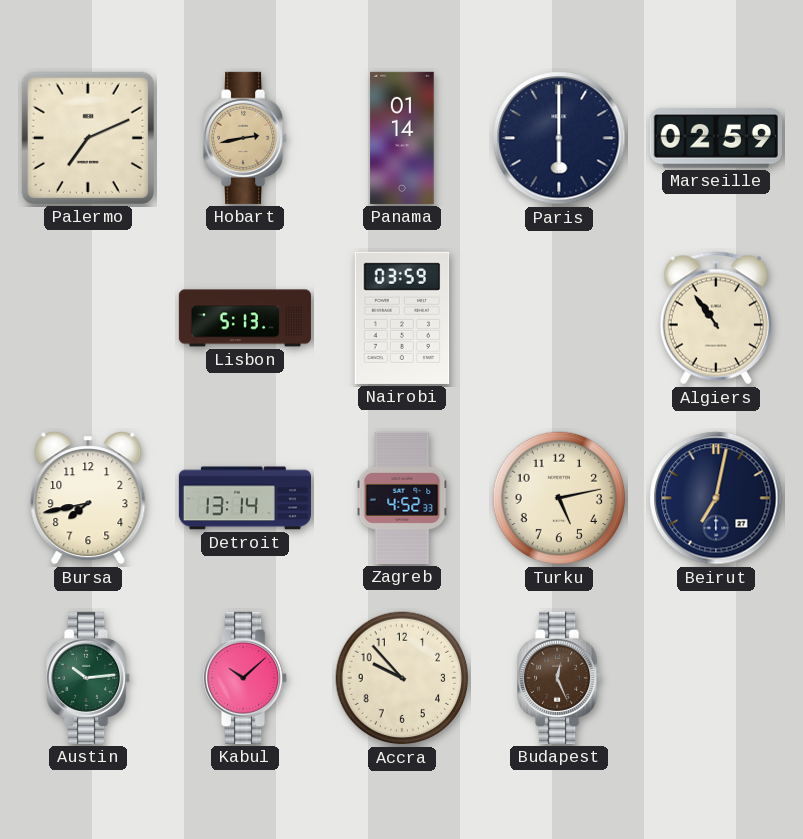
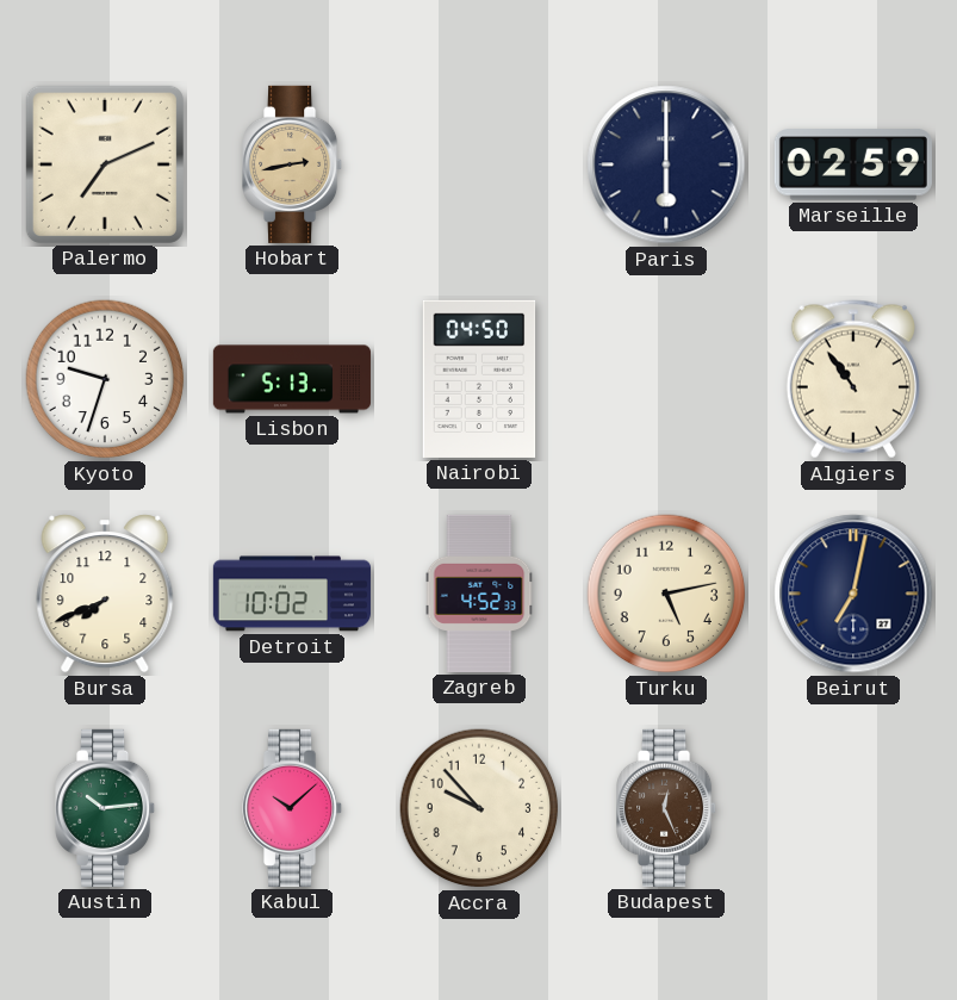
Panama: 01:14 -> none
Kyoto: none -> 9:33
Nairobi: 03:59 -> 04:50
Bursa: 7:43 -> 7:41
Detroit: 13:14 -> 10:02
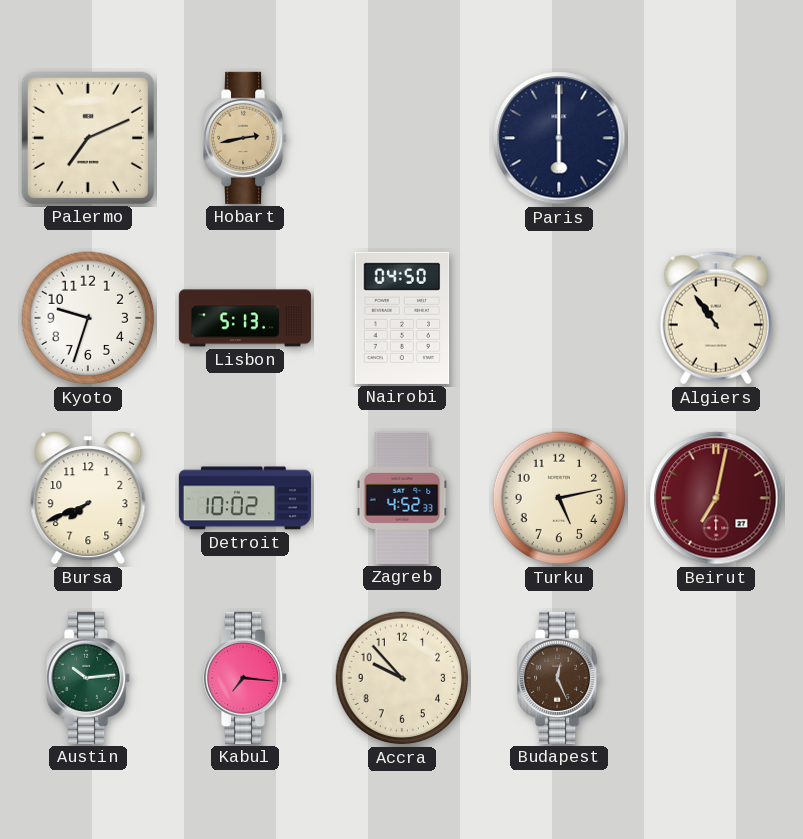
Marseille: 02:59 -> none
Beirut dial: navy -> burgundy
Kabul: 10:08 -> 7:16
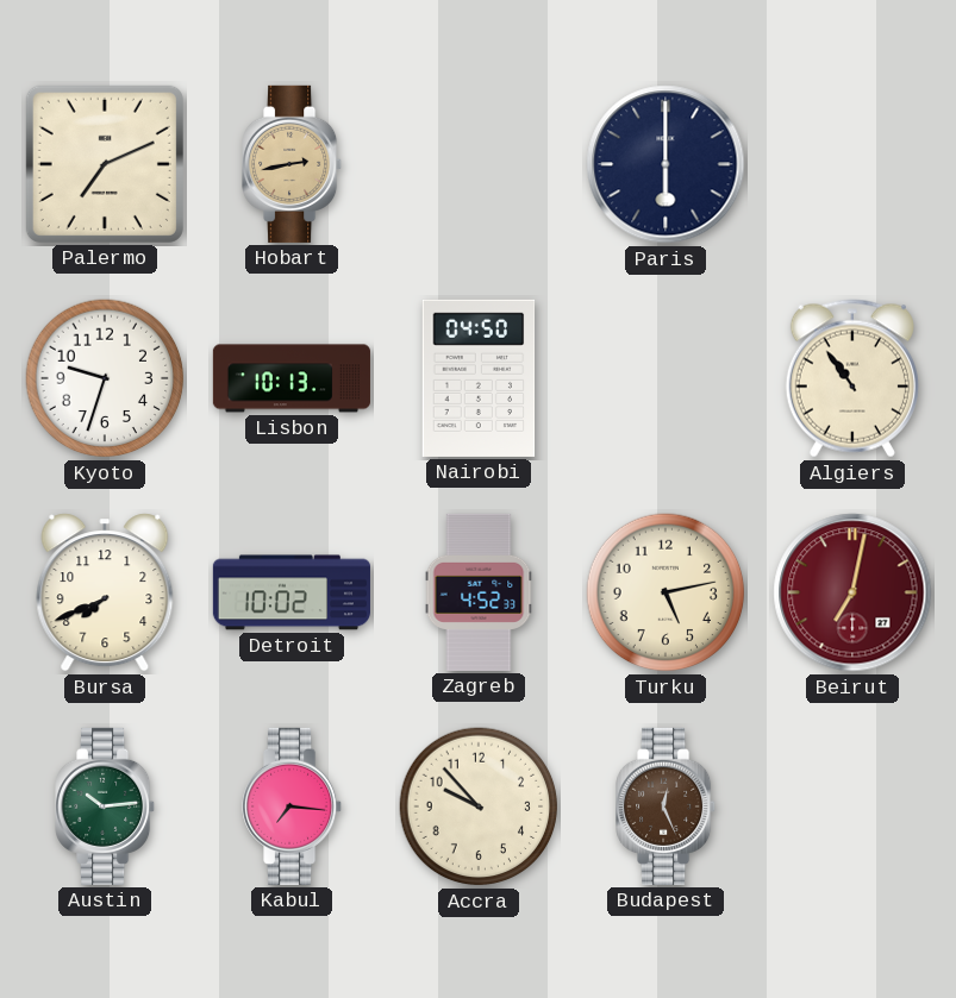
Lisbon: 5:13 -> 10:13
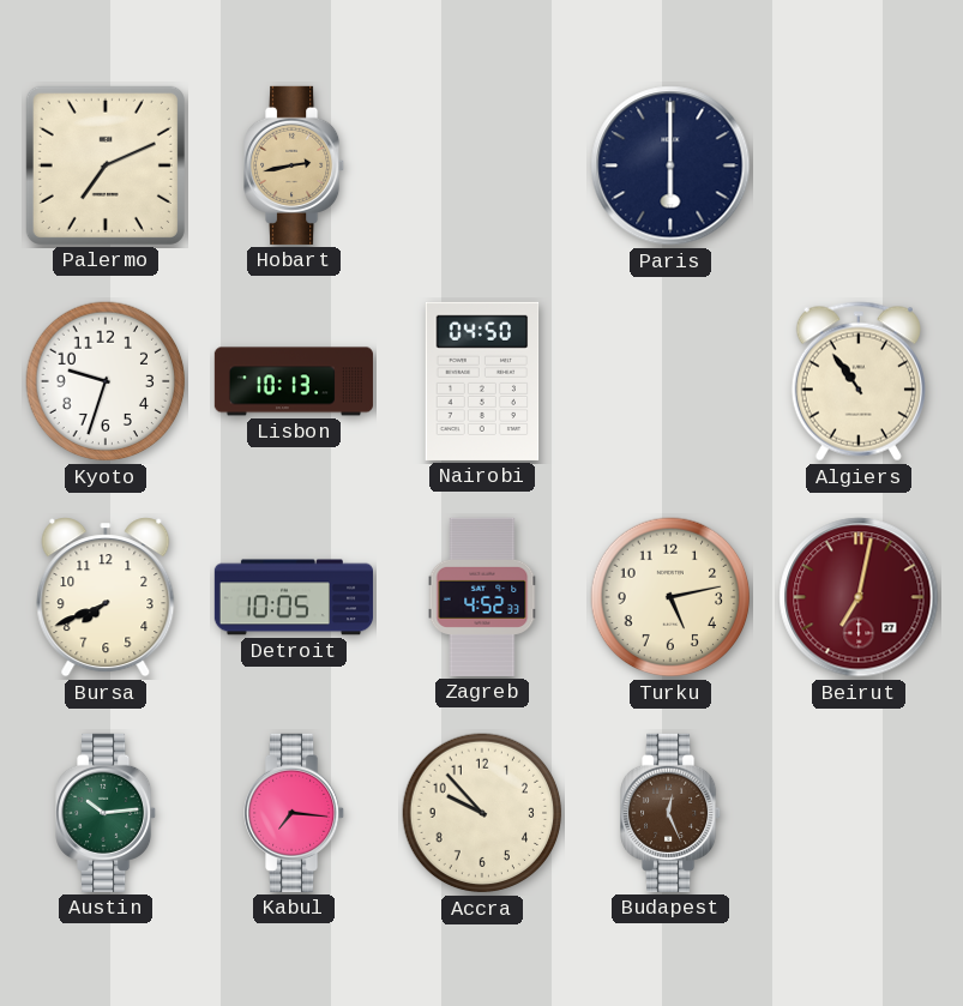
Detroit: 10:02 -> 10:05
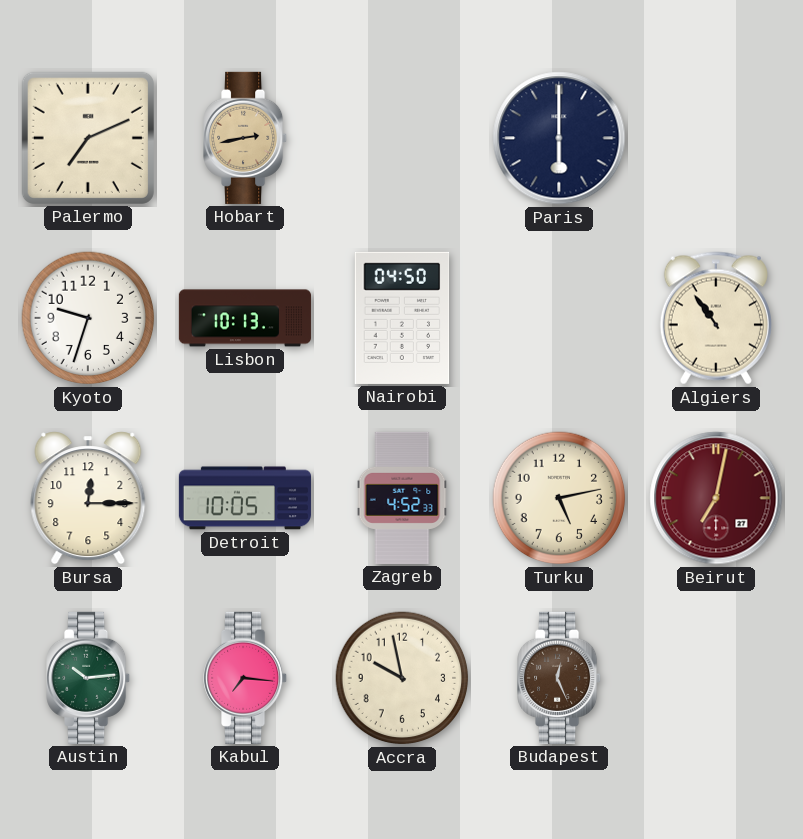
Bursa: 7:41 -> 12:15
Accra: 9:53 -> 9:58
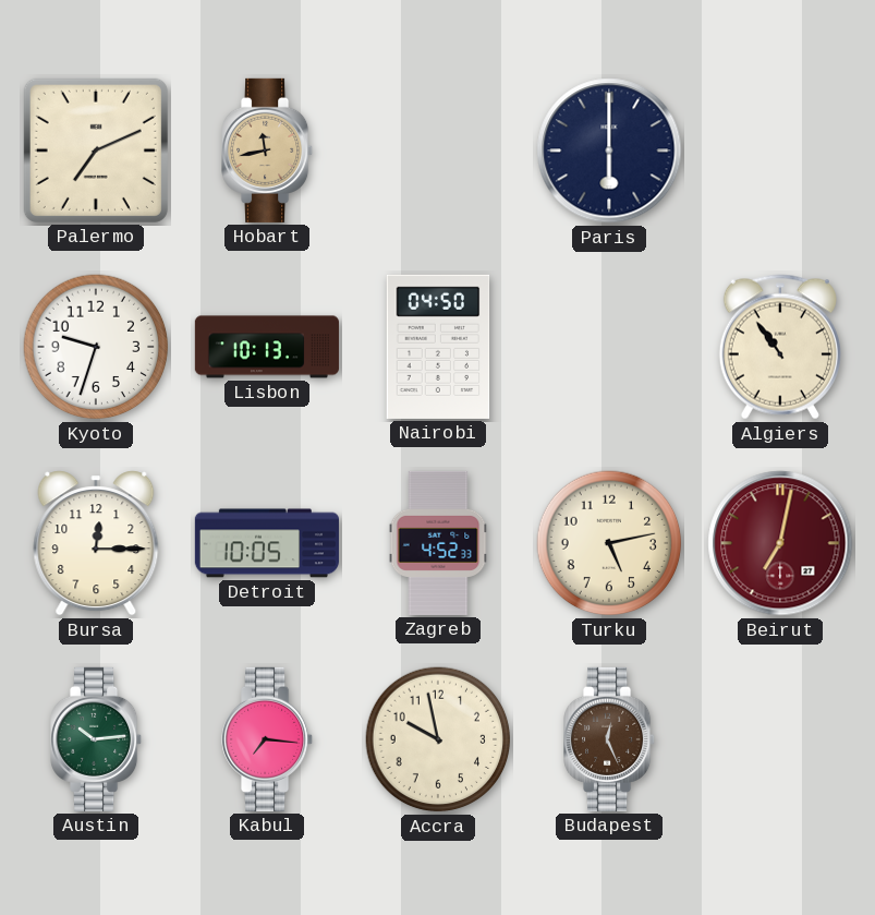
Hobart: 2:43 -> 11:43
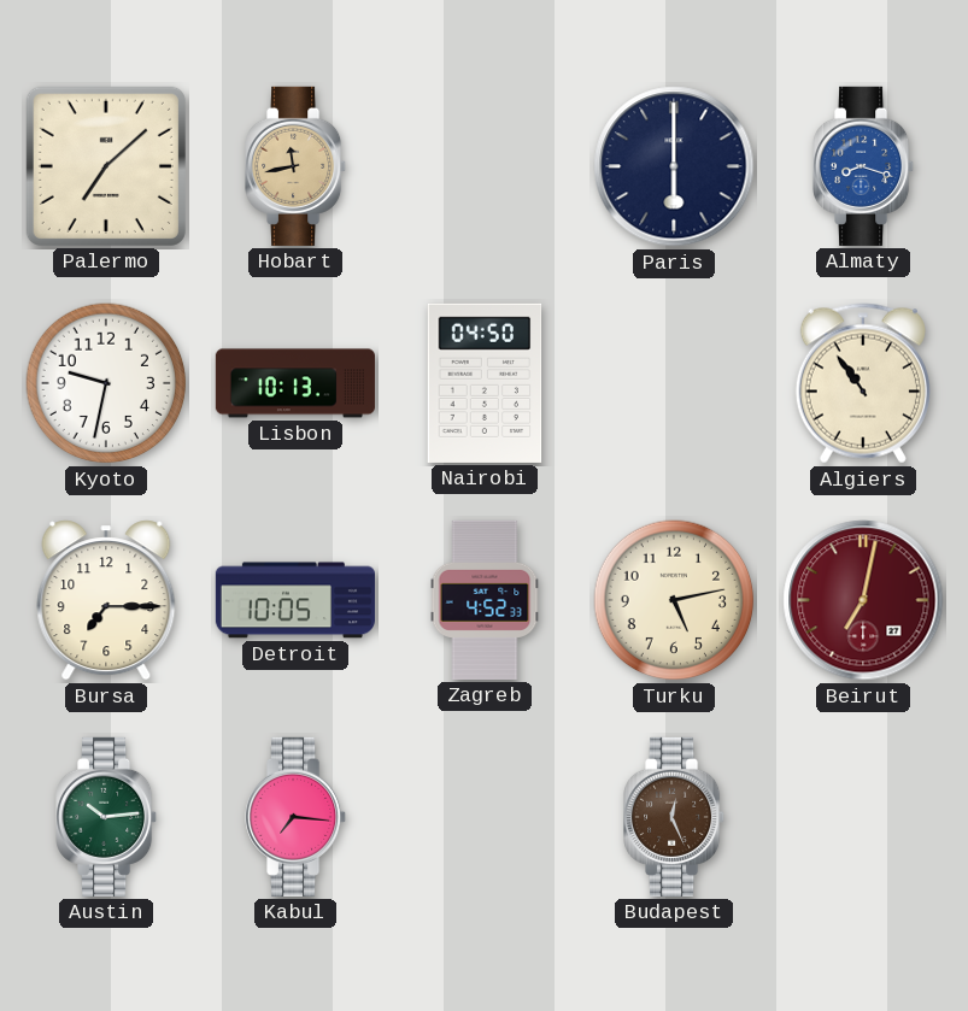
Palermo: 7:11 -> 7:08
Almaty: none -> 8:18
Kyoto: 9:33 -> 9:32
Bursa: 12:15 -> 7:15
Accra: 9:58 -> none
